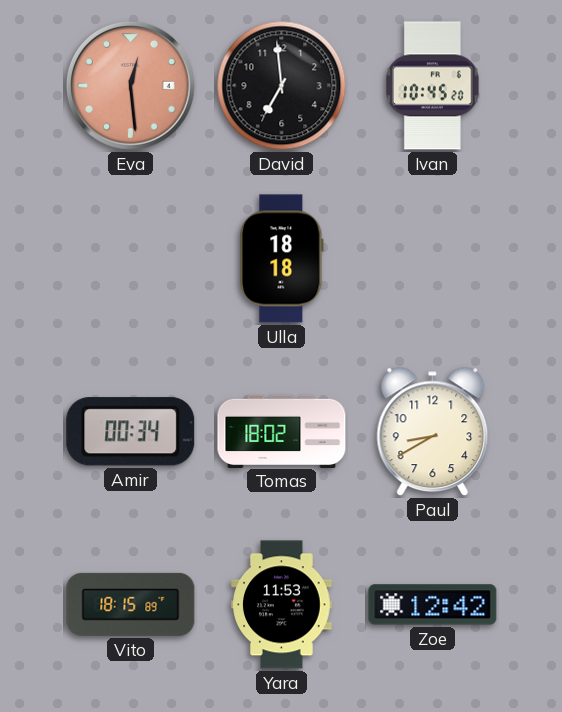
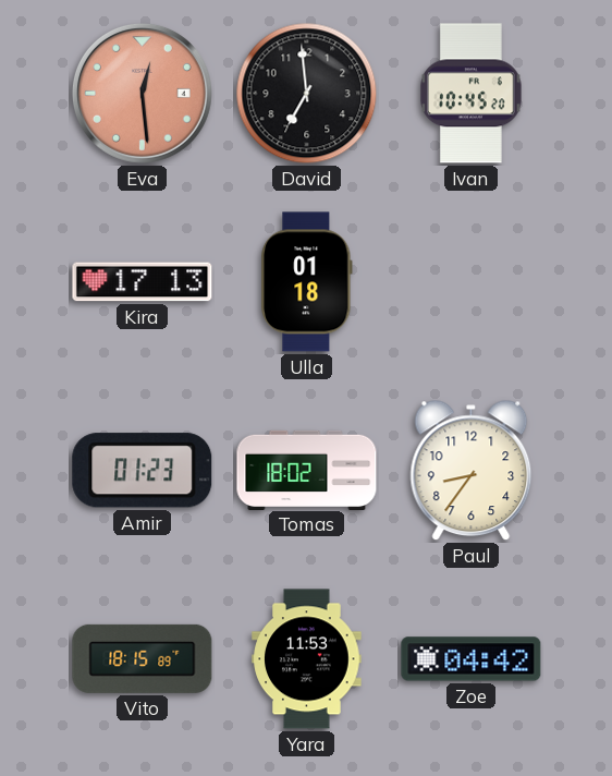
Kira: none -> 17:13
Ulla: 18:18 -> 01:18
Amir: 00:34 -> 01:23
Paul: 8:40 -> 8:36
Zoe: 12:42 -> 04:42
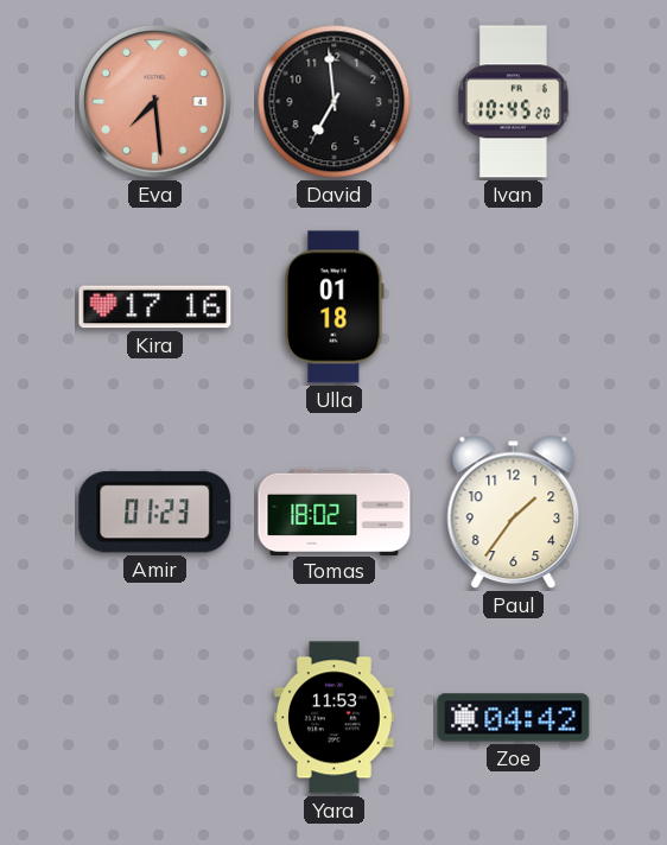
Eva: 12:29 -> 7:29
Kira: 17:13 -> 17:16
Paul: 8:36 -> 1:36
Vito: 18:15 -> none
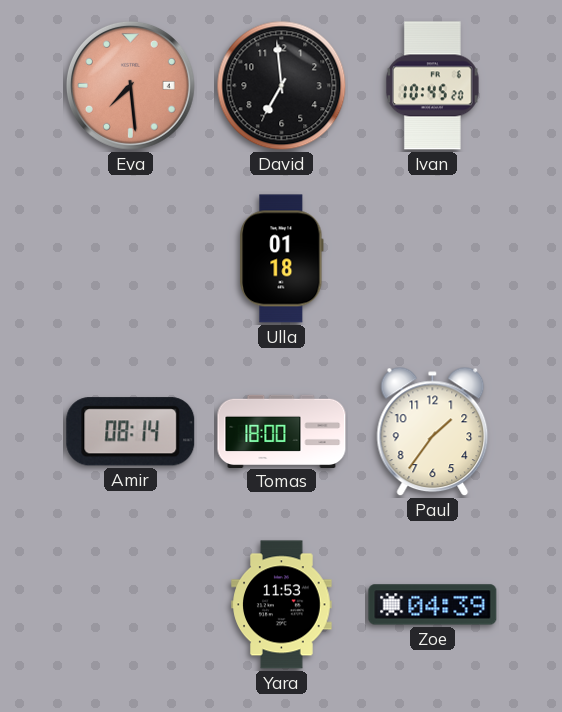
Kira: 17:16 -> none
Amir: 01:23 -> 08:14
Tomas: 18:02 -> 18:00
Zoe: 04:42 -> 04:39
